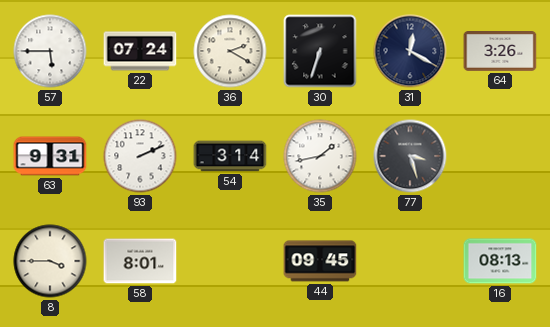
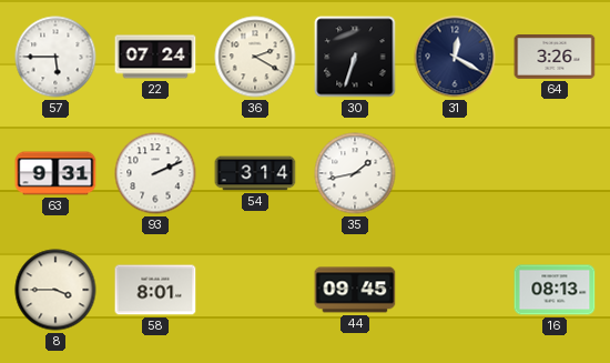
77: 3:27 -> none
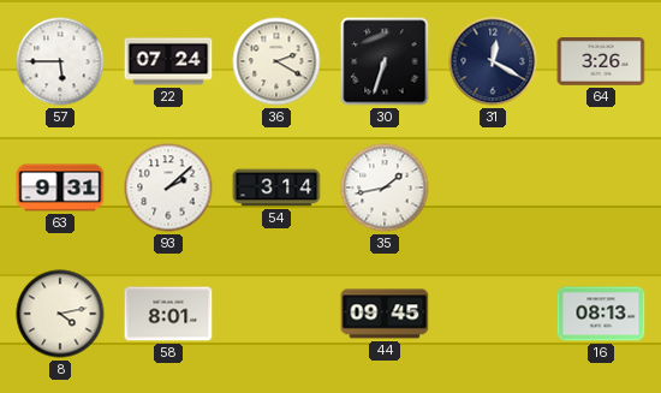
93: 2:11 -> 2:08
8: 3:45 -> 4:13
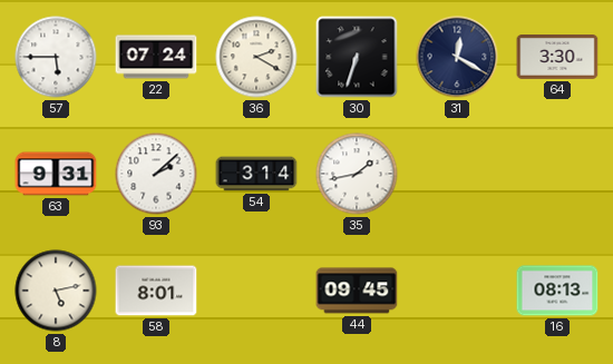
64: 3:26 -> 3:30
8: 4:13 -> 5:13
